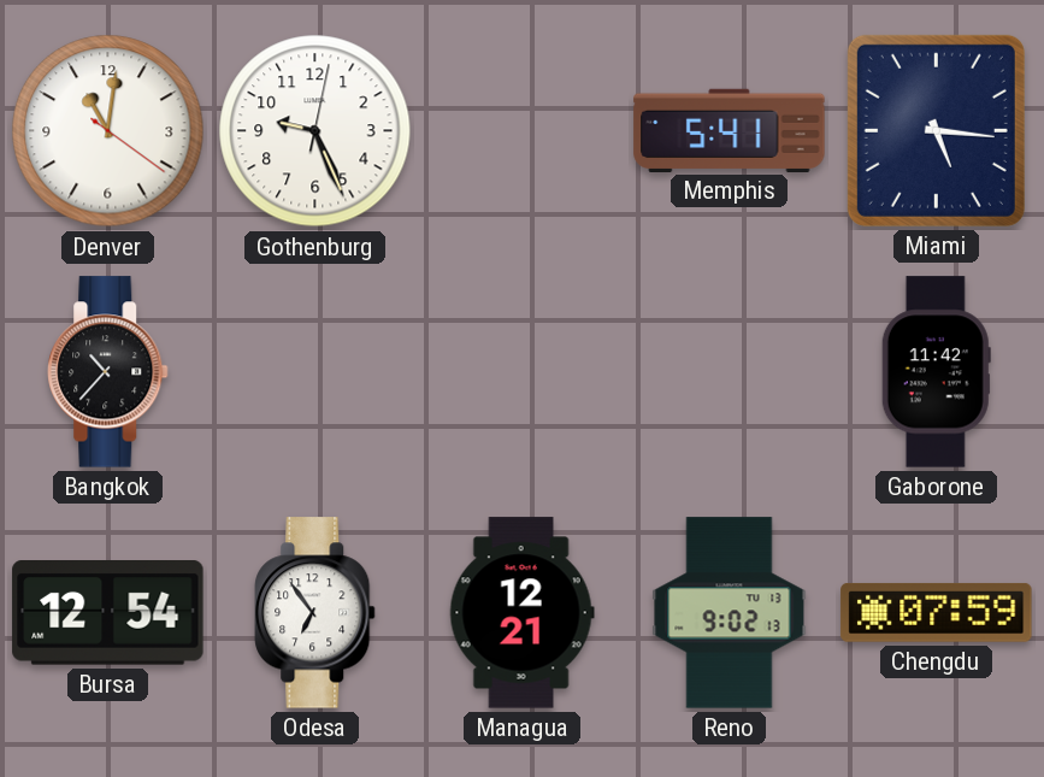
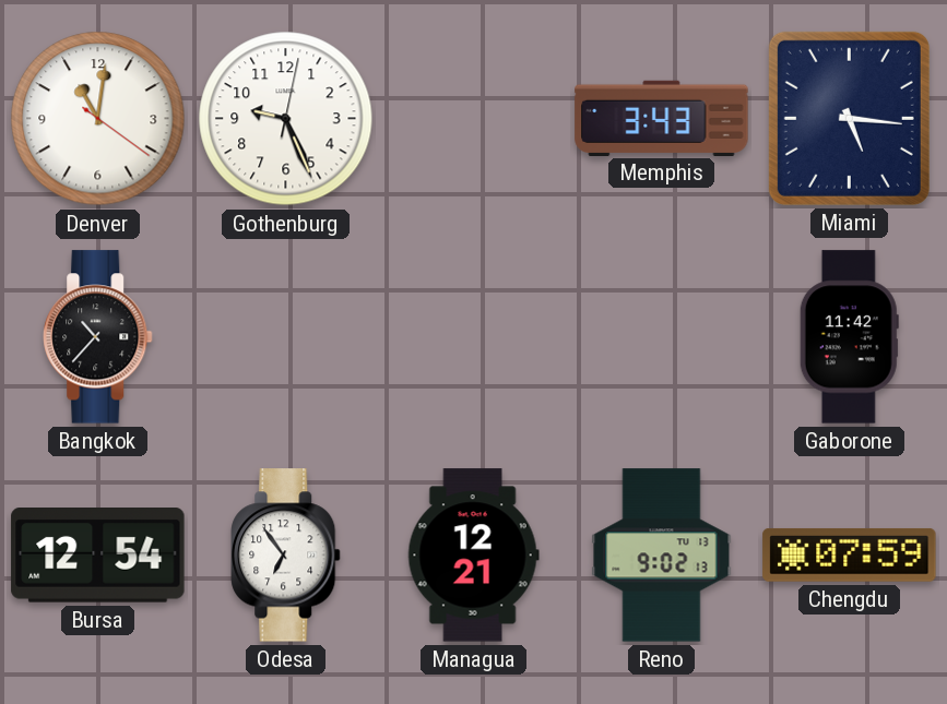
Memphis: 5:41 -> 3:43
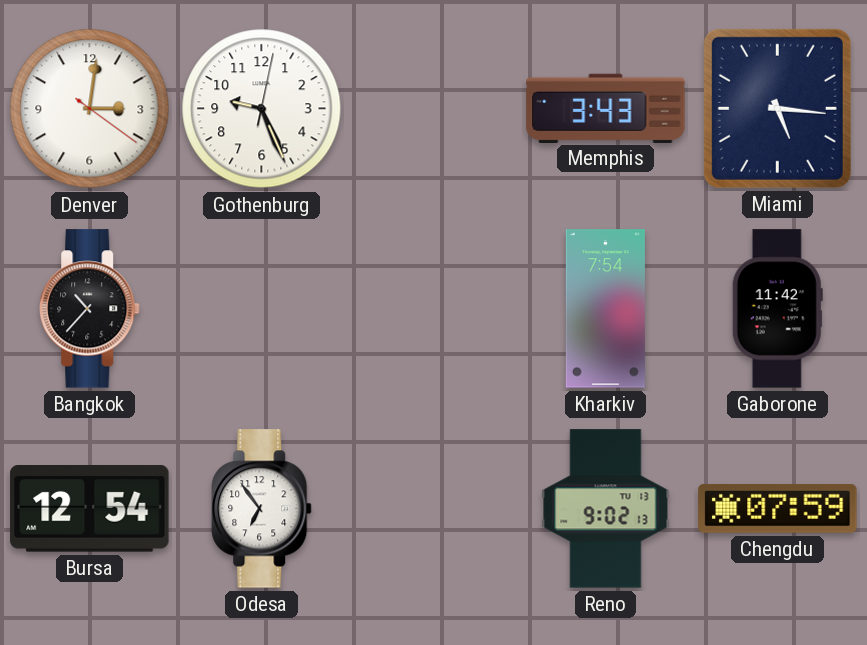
Denver: 11:01 -> 3:01
Kharkiv: none -> 7:54
Managua: 12:21 -> none
